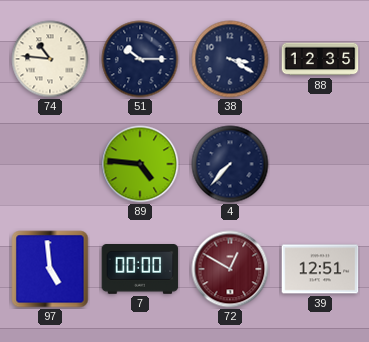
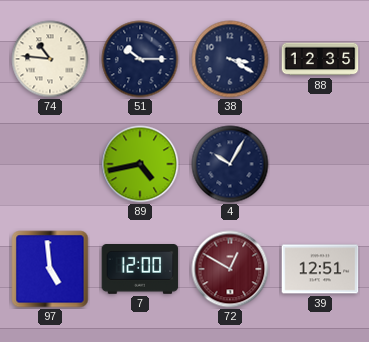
89: 4:46 -> 4:43
4: 7:37 -> 10:05
7: 00:00 -> 12:00
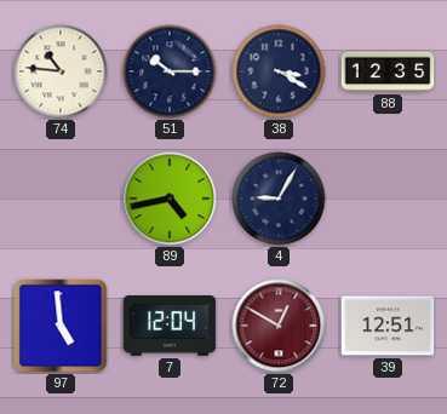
4: 10:05 -> 9:05
7: 12:00 -> 12:04
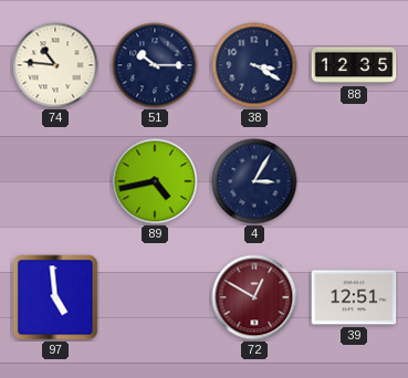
4: 9:05 -> 3:05
7: 12:04 -> none
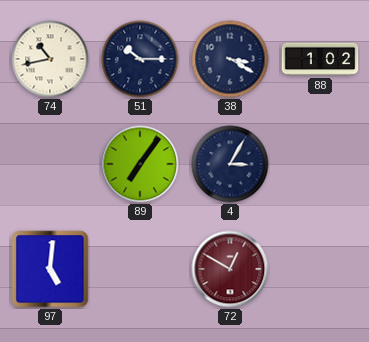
74: 10:46 -> 10:43
88: 12:35 -> 1:02
89: 4:43 -> 7:06
97: 4:59 -> 5:01
39: 12:51 -> none
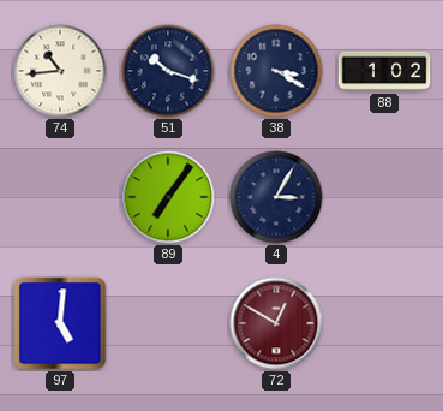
74: 10:43 -> 10:44
51: 10:15 -> 10:18
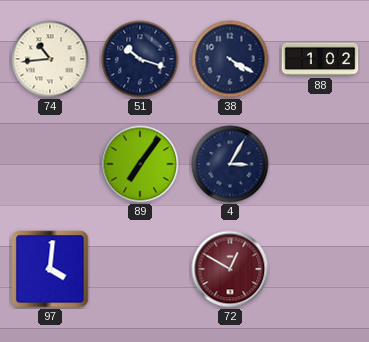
38: 3:20 -> 4:20
97: 5:01 -> 4:01
